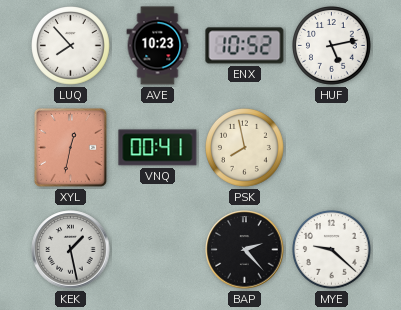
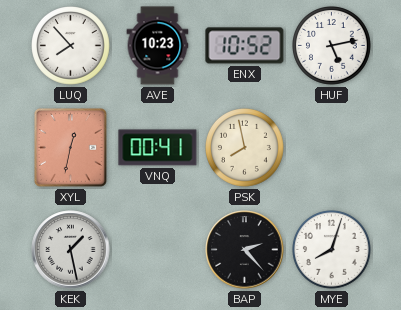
MYE: 9:22 -> 8:03
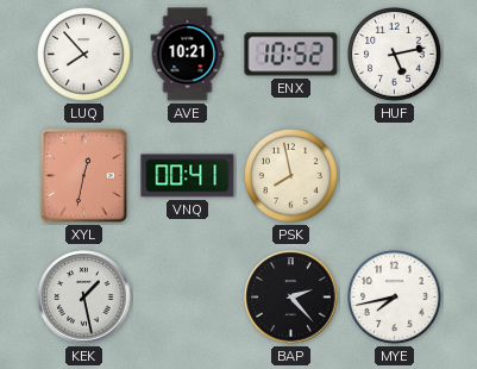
AVE: 10:23 -> 10:21
MYE: 8:03 -> 7:43
